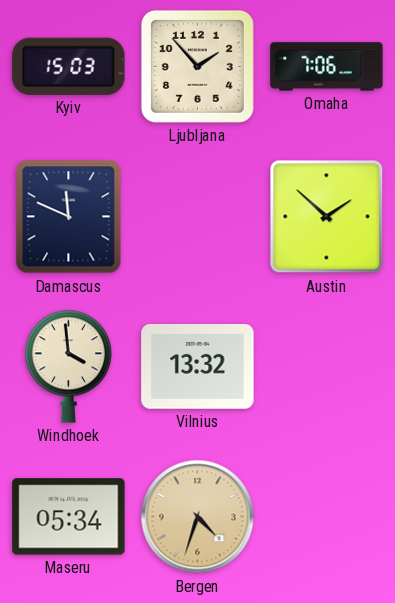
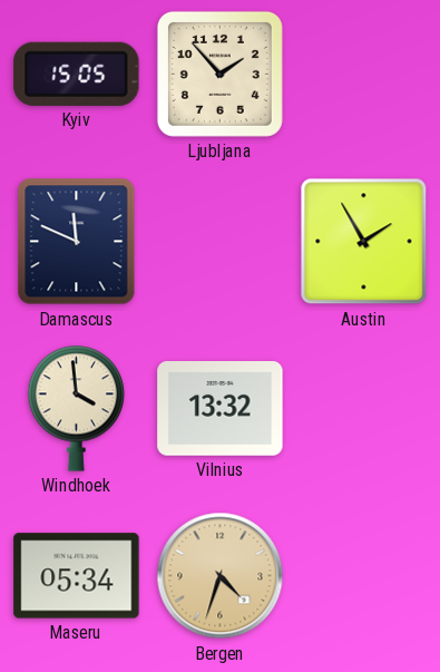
Kyiv: 15:03 -> 15:05
Omaha: 7:06 -> none
Austin: 1:52 -> 1:55
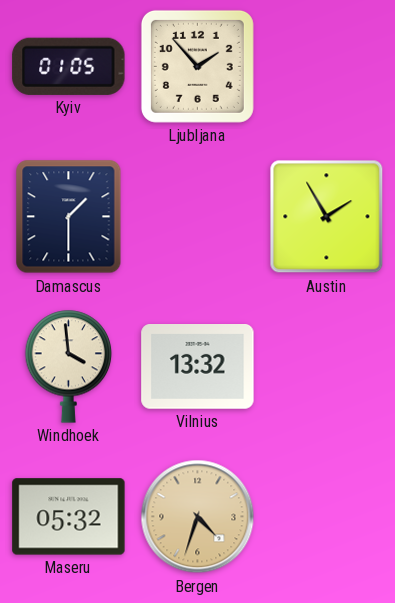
Kyiv: 15:05 -> 01:05
Damascus: 11:49 -> 1:30
Maseru: 05:34 -> 05:32
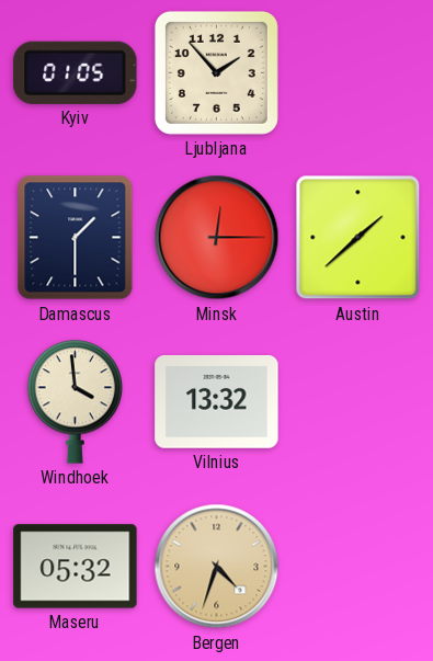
Minsk: none -> 12:15
Austin: 1:55 -> 1:38
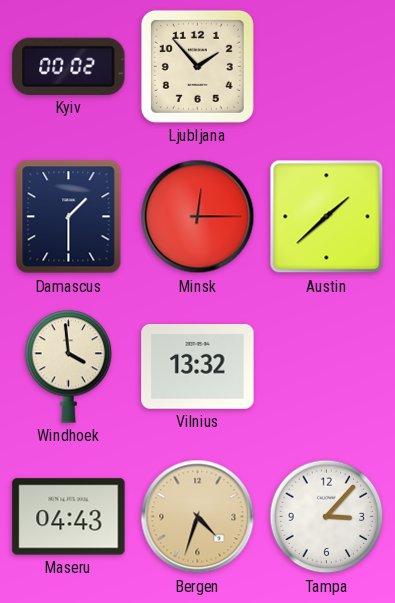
Kyiv: 01:05 -> 00:02
Maseru: 05:32 -> 04:43
Tampa: none -> 3:07
